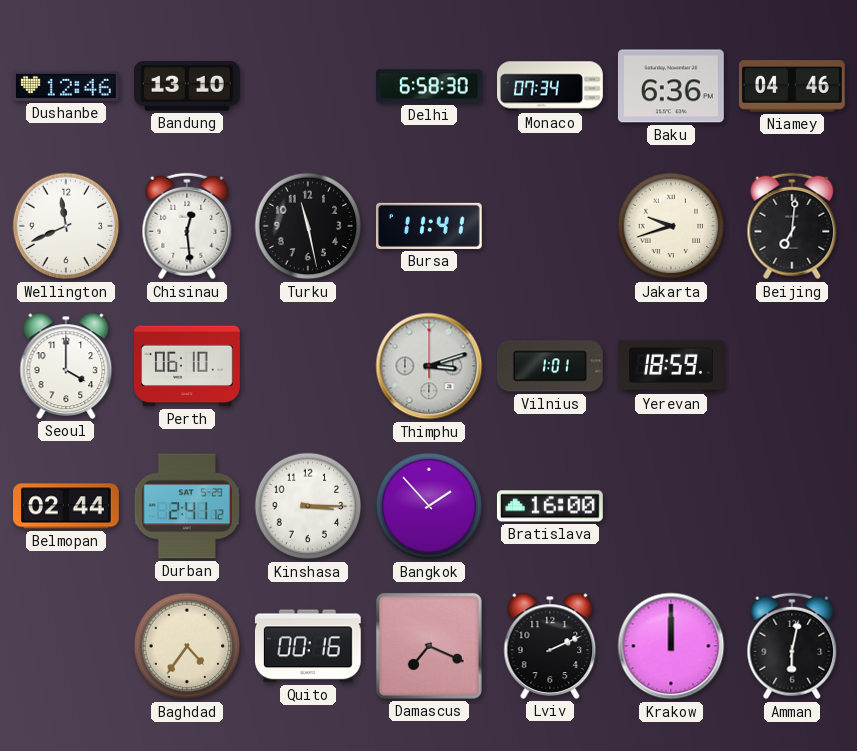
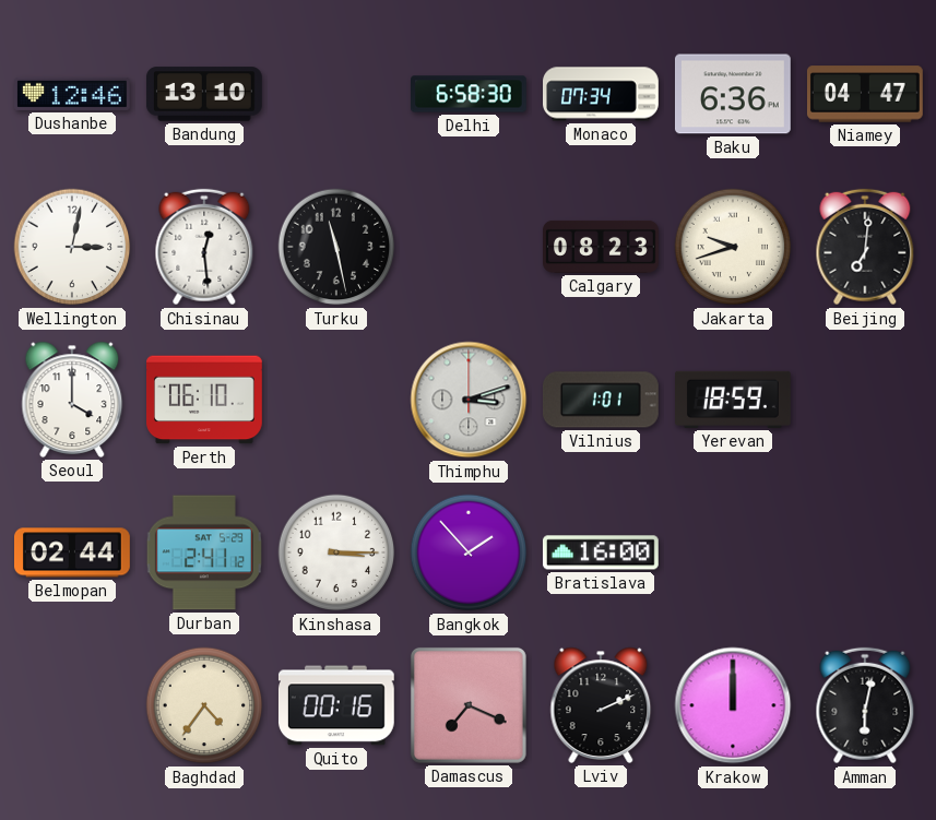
Niamey: 04:46 -> 04:47
Wellington: 11:41 -> 3:02
Bursa: 11:41 -> none
Calgary: none -> 08:23
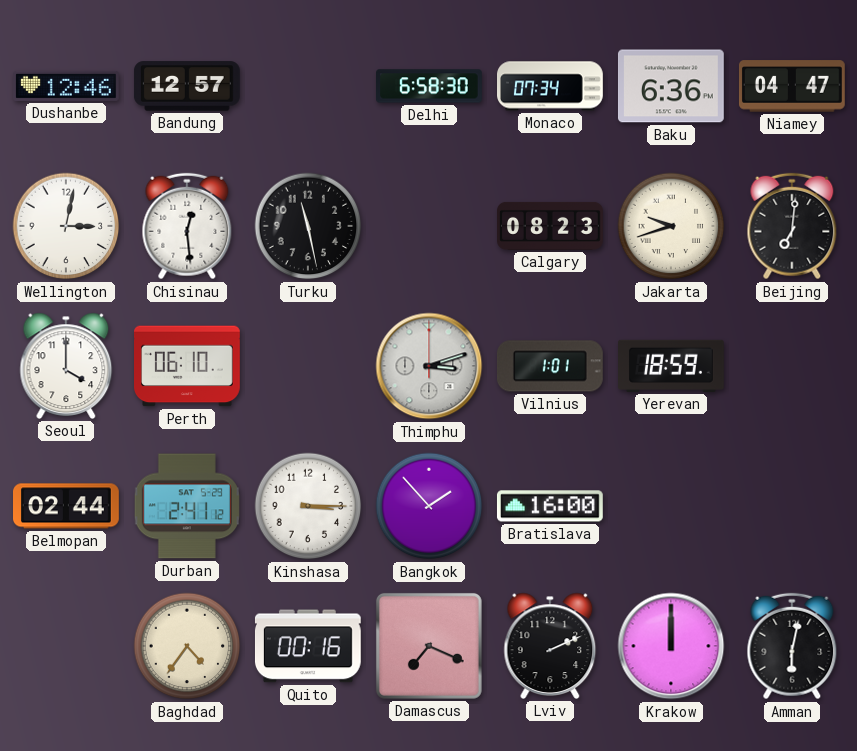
Bandung: 13:10 -> 12:57
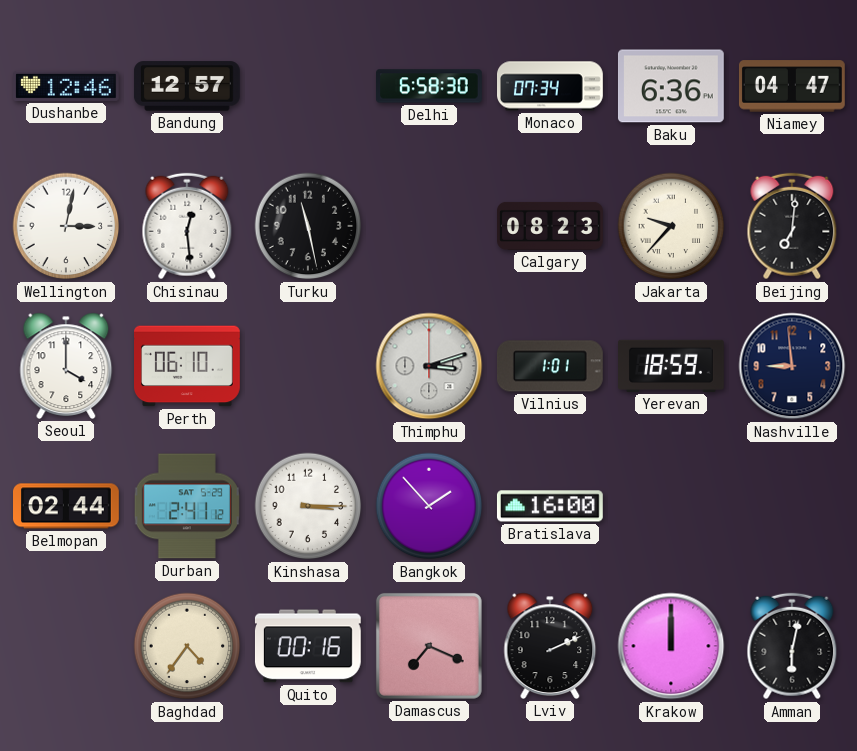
Jakarta: 9:42 -> 9:37
Nashville: none -> 8:59
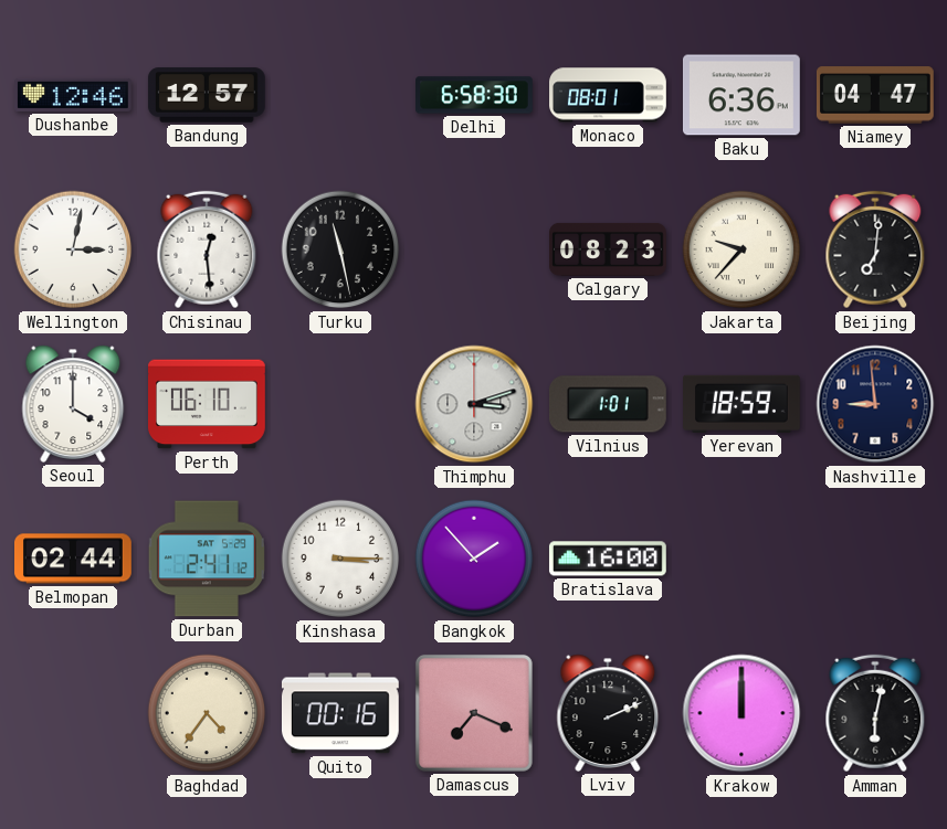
Monaco: 07:34 -> 08:01
